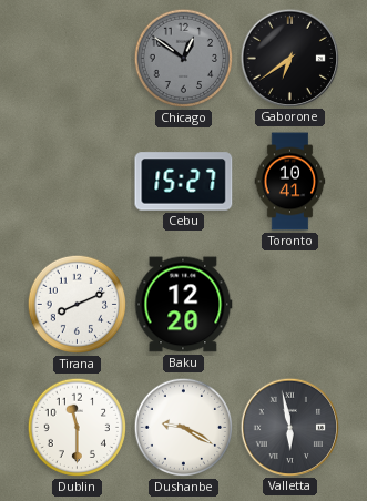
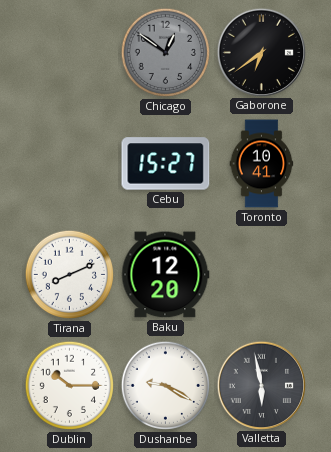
Dublin: 11:30 -> 10:15
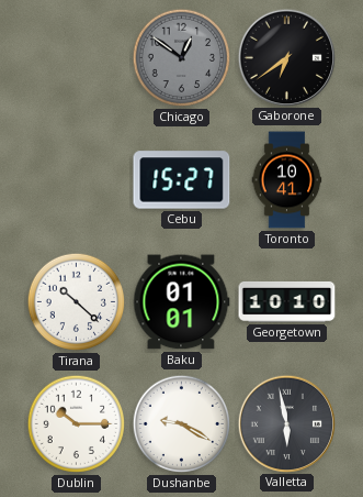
Tirana: 8:11 -> 10:22
Baku: 12:20 -> 01:01
Georgetown: none -> 10:10
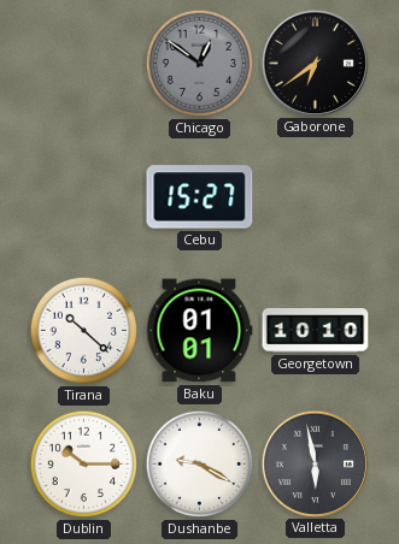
Toronto: 10:41 -> none
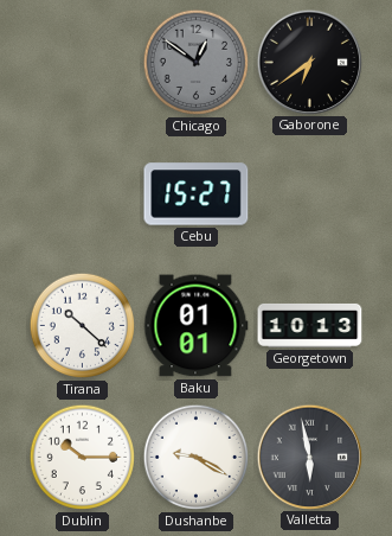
Georgetown: 10:10 -> 10:13
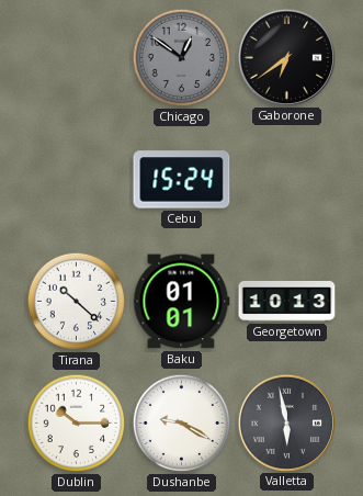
Cebu: 15:27 -> 15:24
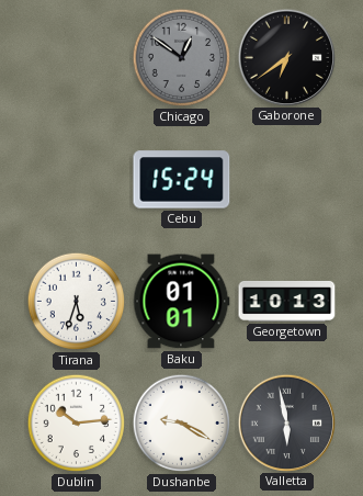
Tirana: 10:22 -> 5:33
Dublin: 10:15 -> 10:14
